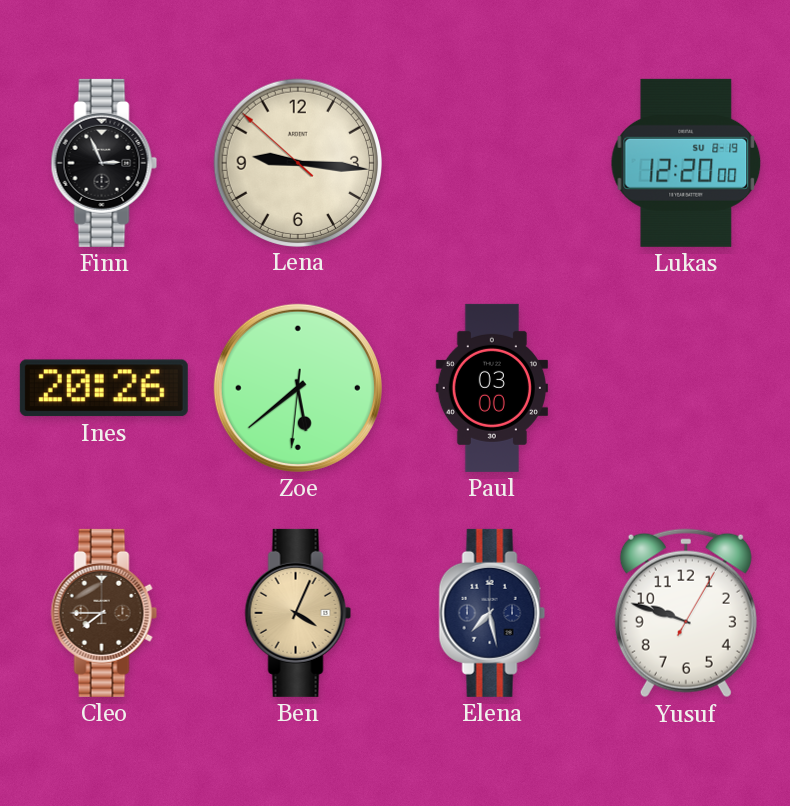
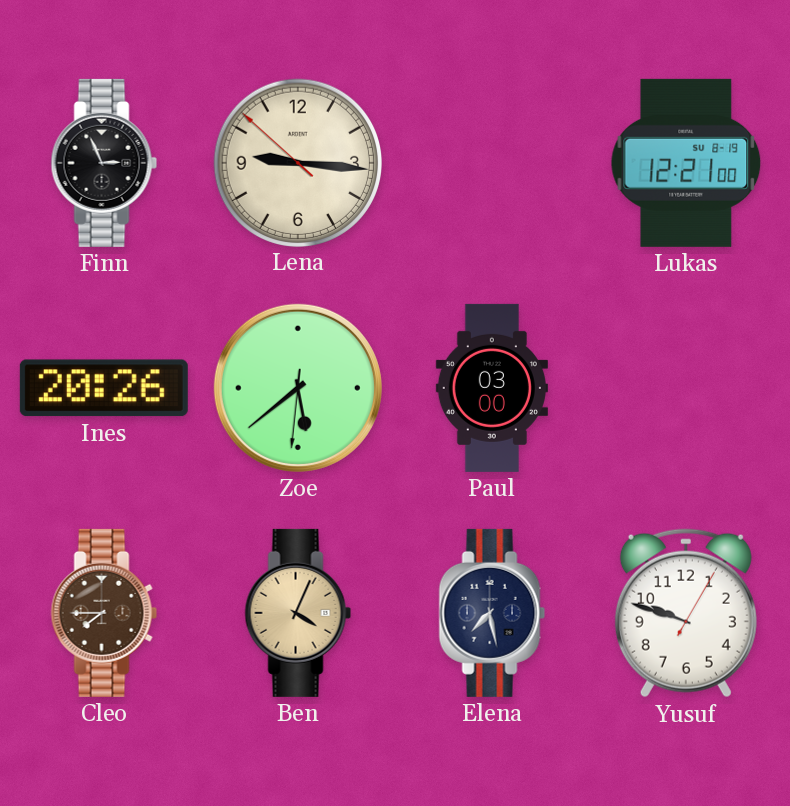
Lukas: 12:20 -> 12:21
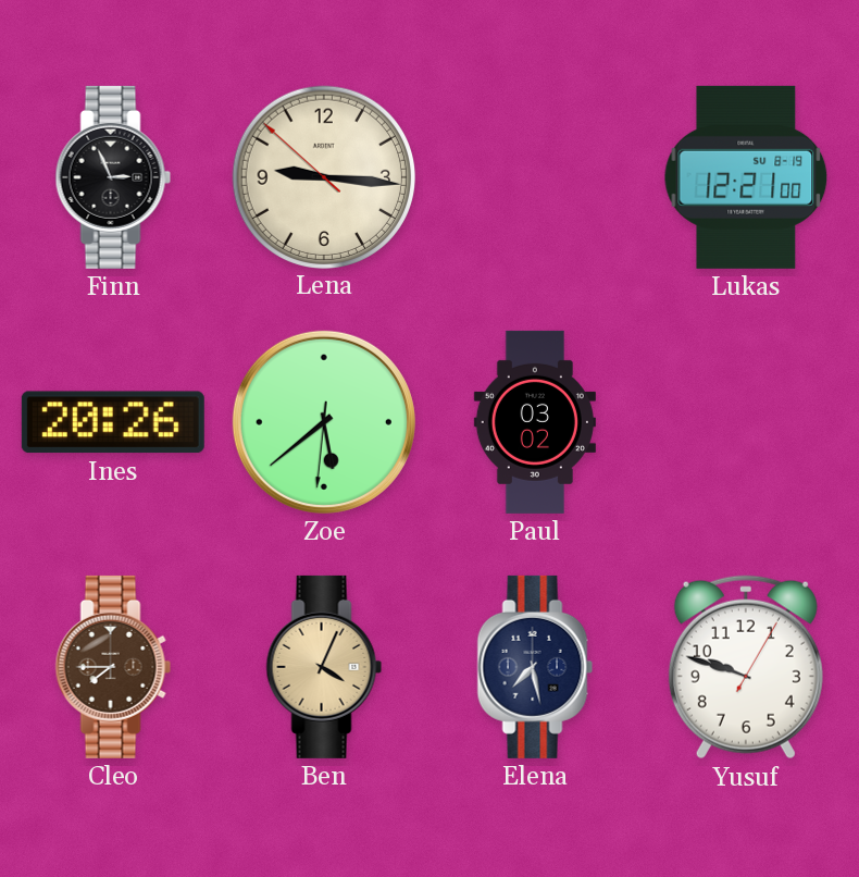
Paul: 03:00 -> 03:02
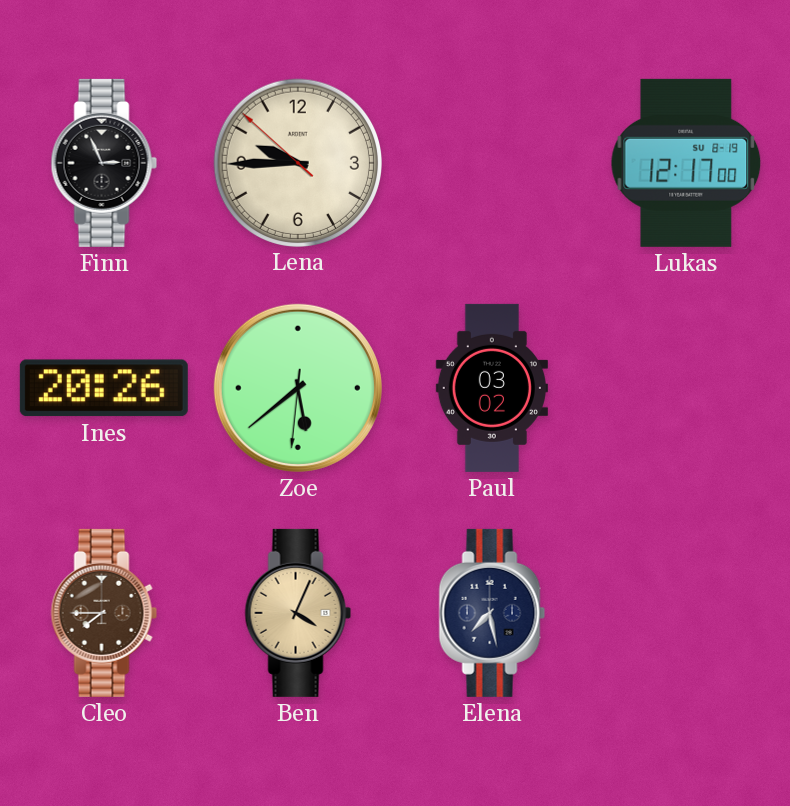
Lena: 9:15 -> 9:44
Lukas: 12:21 -> 12:17
Yusuf: 9:48 -> none
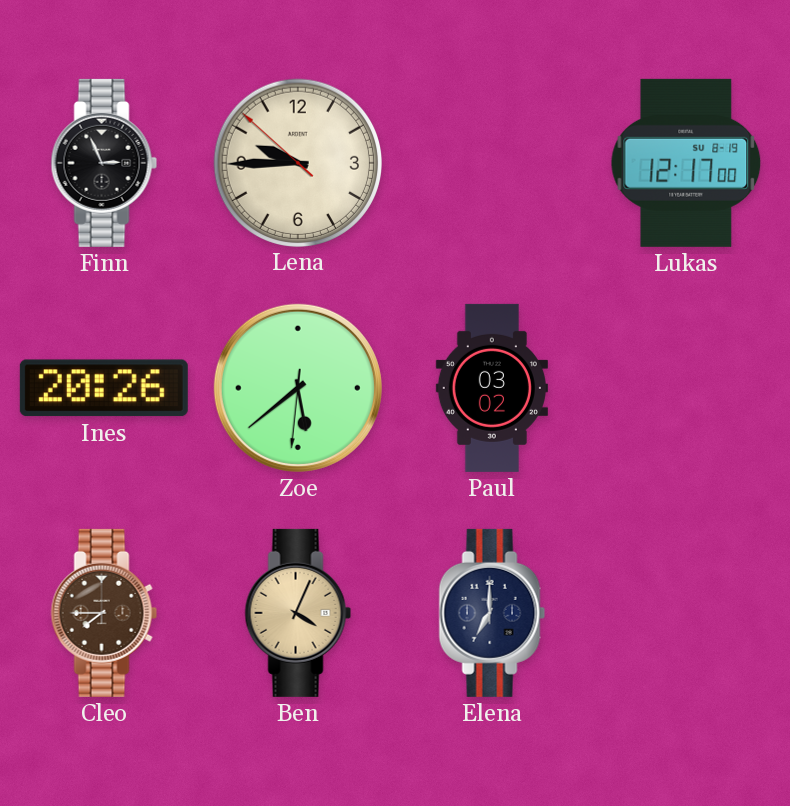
Elena: 7:28 -> 7:00
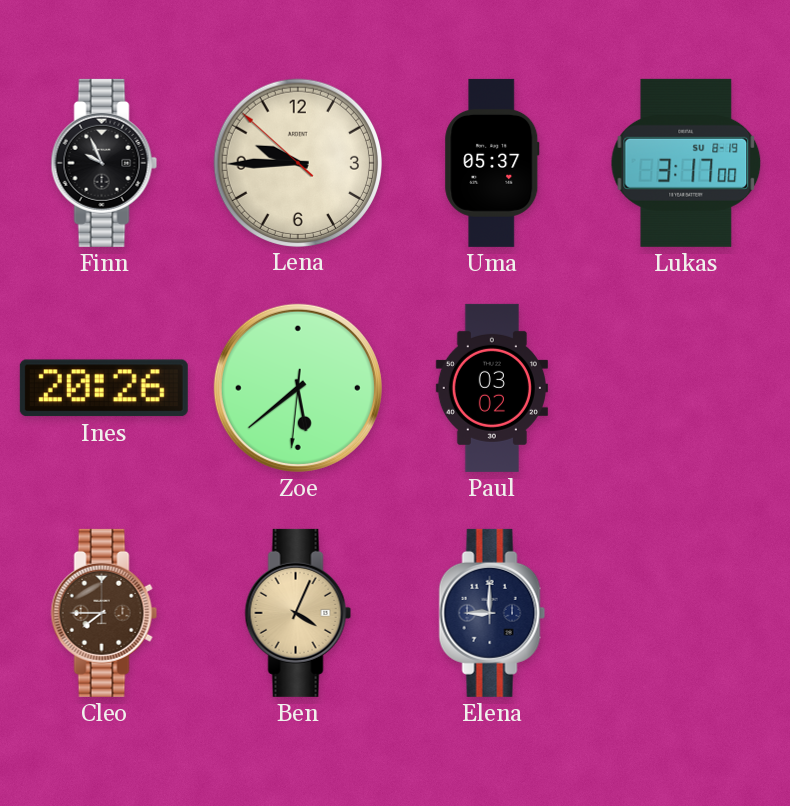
Finn: 2:56 -> 9:56
Uma: none -> 05:37
Lukas: 12:17 -> 3:17
Elena: 7:00 -> 9:00
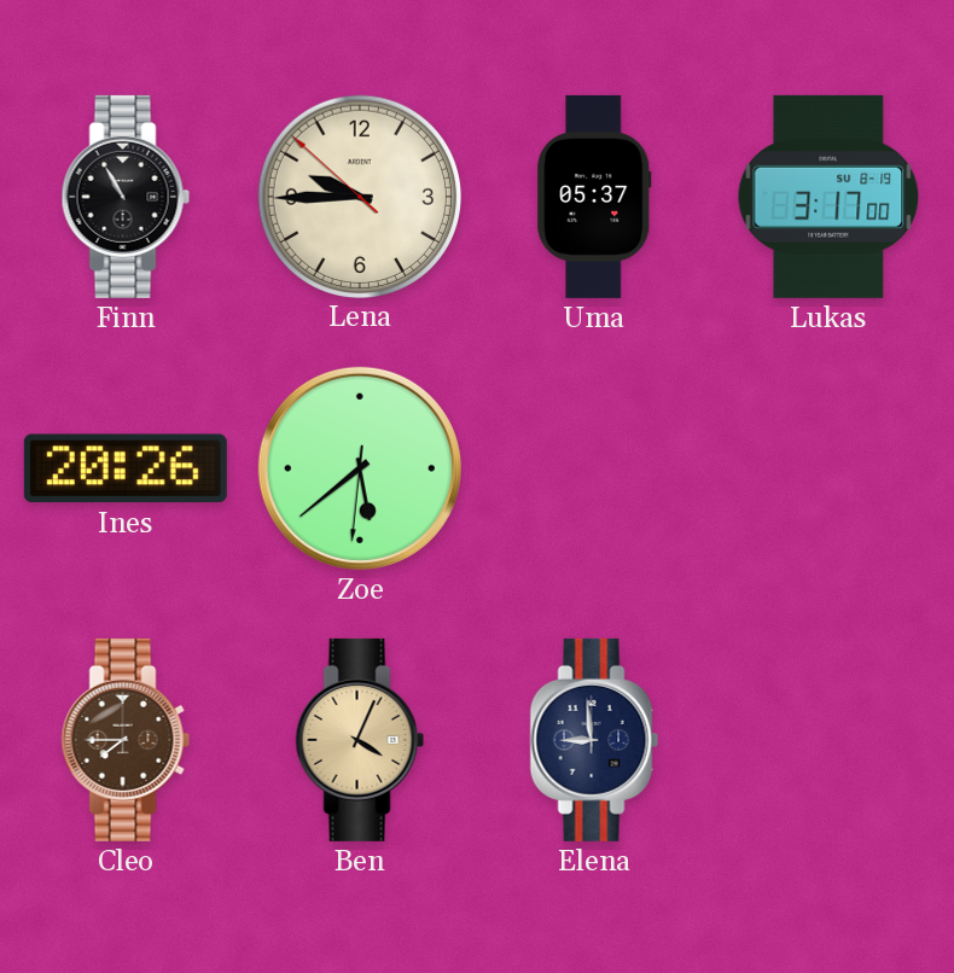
Finn: 9:56 -> 10:55
Paul: 03:02 -> none
Elena: 9:00 -> 8:59
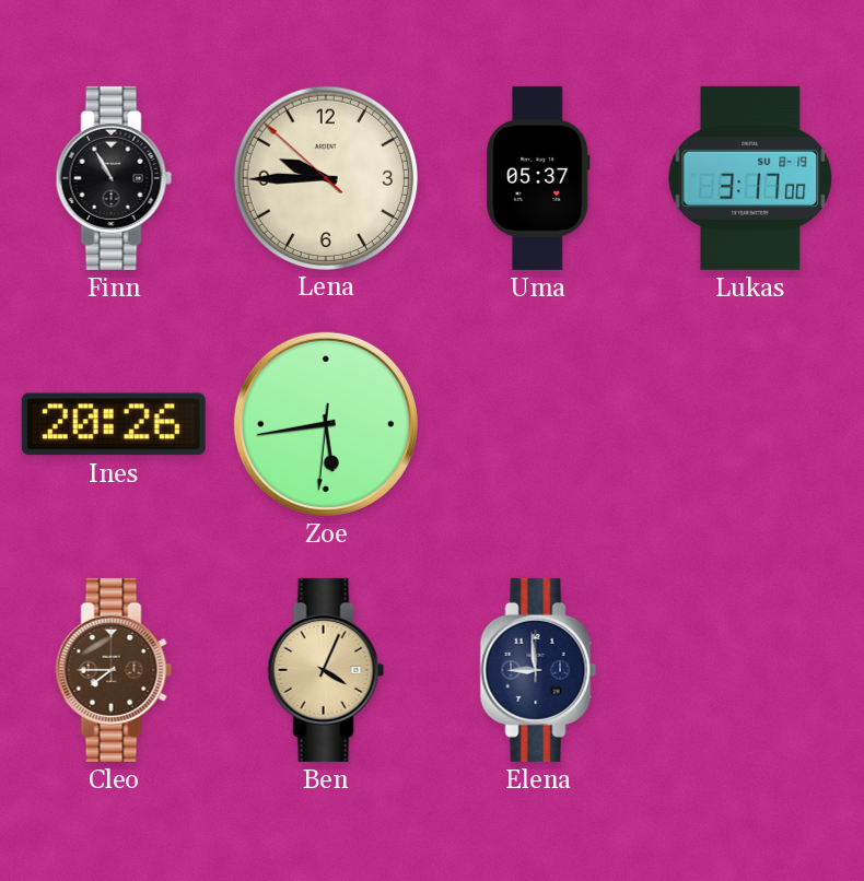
Zoe: 5:38 -> 5:43
